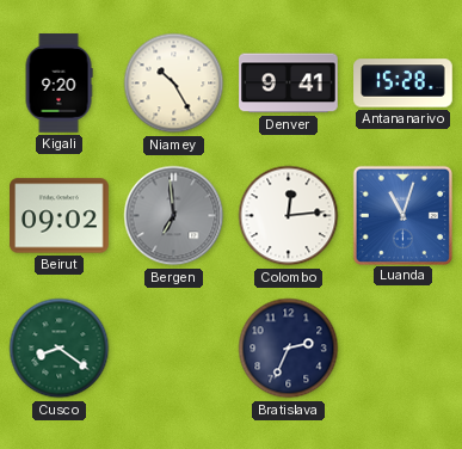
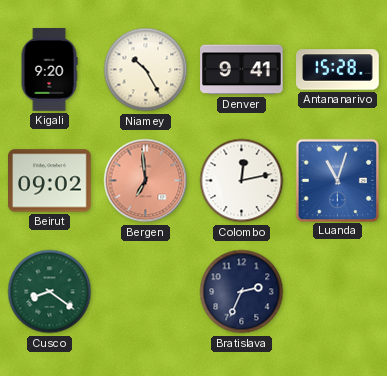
Bergen dial: grey -> salmon
Colombo: 12:14 -> 12:13
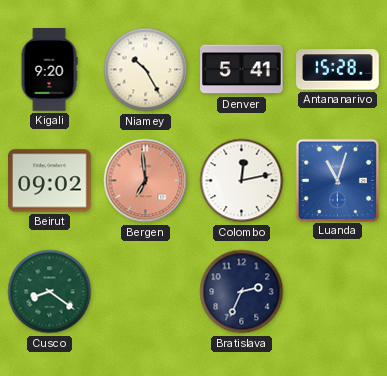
Denver: 9:41 -> 5:41
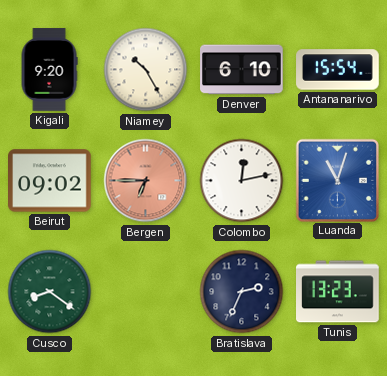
Denver: 5:41 -> 6:10
Antananarivo: 15:28 -> 15:54
Bergen: 6:59 -> 6:45
Tunis: none -> 13:23
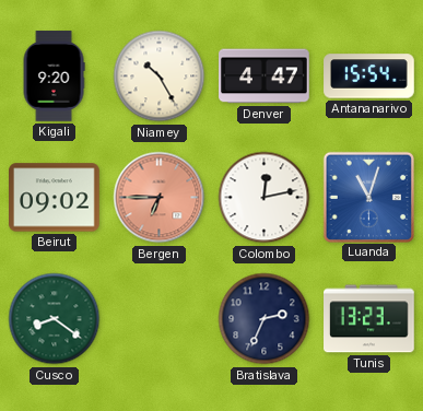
Denver: 6:10 -> 4:47
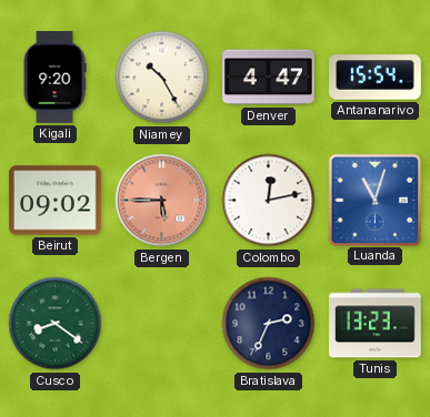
Bergen: 6:45 -> 5:45
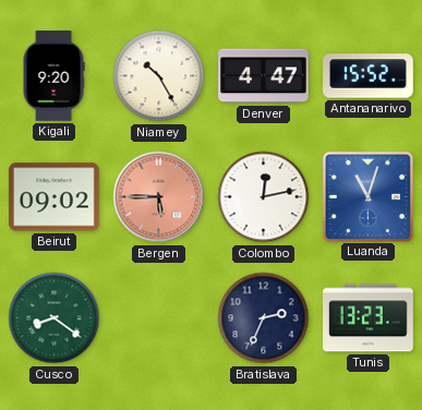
Antananarivo: 15:54 -> 15:52
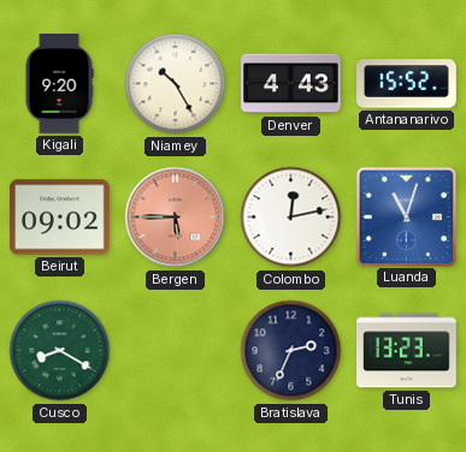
Denver: 4:47 -> 4:43
Cusco: 8:21 -> 8:20
